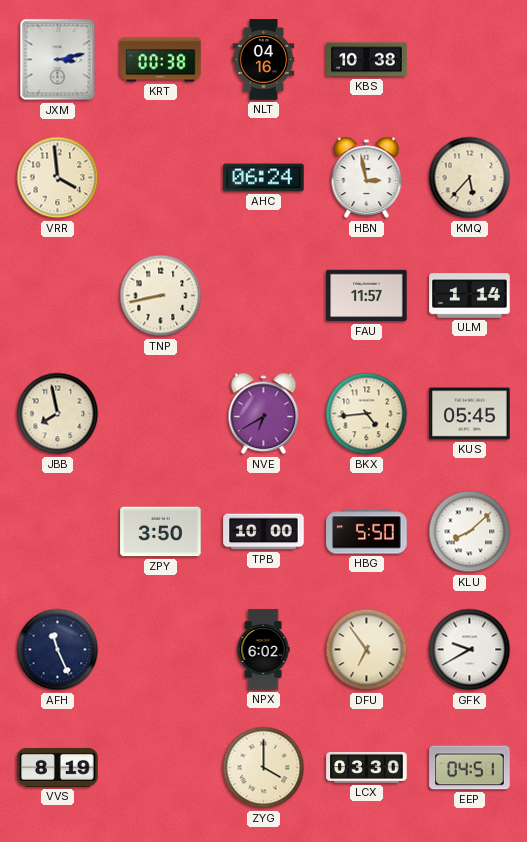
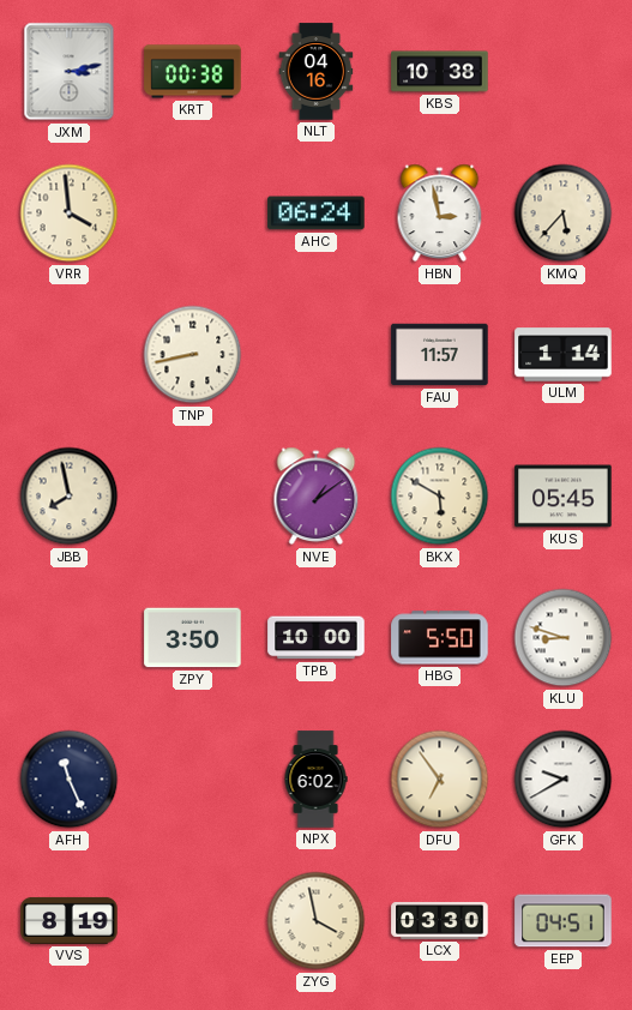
NVE: 6:40 -> 1:09
BKX: 4:44 -> 5:50
KLU: 8:08 -> 8:48
ZYG: 4:00 -> 3:58
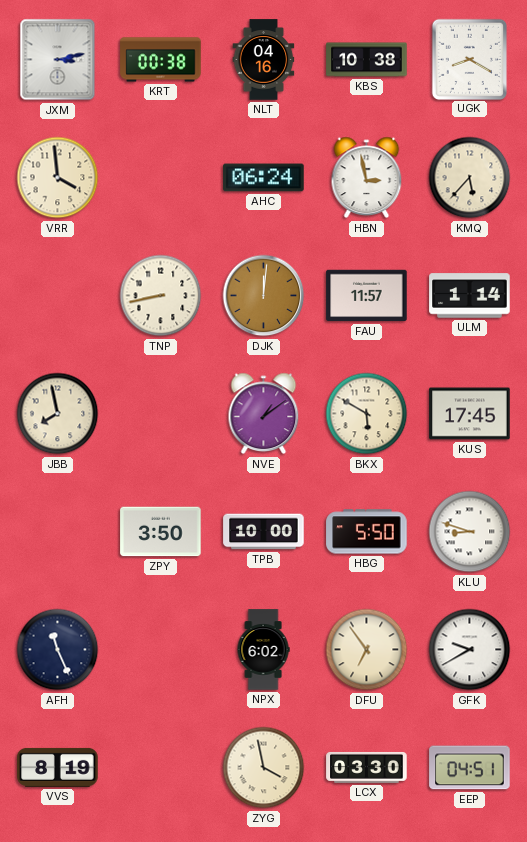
UGK: none -> 8:20
DJK: none -> 12:01
KUS: 05:45 -> 17:45
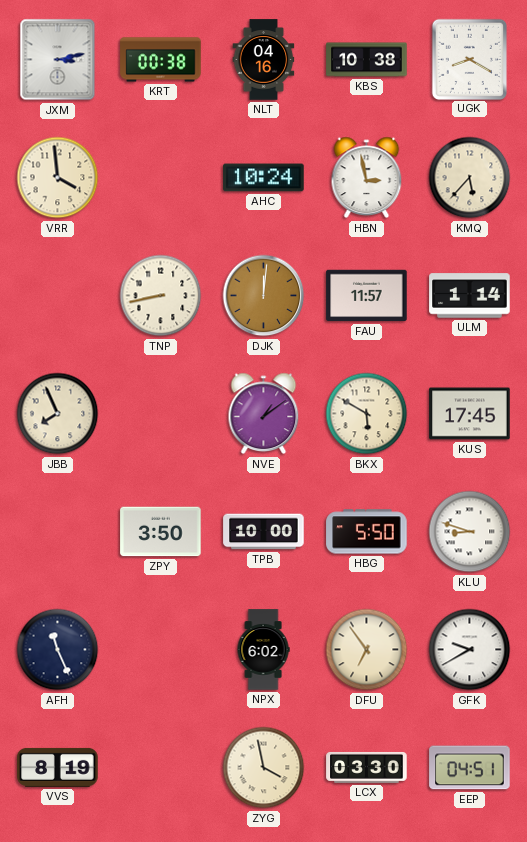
AHC: 06:24 -> 10:24
JBB: 7:58 -> 7:56
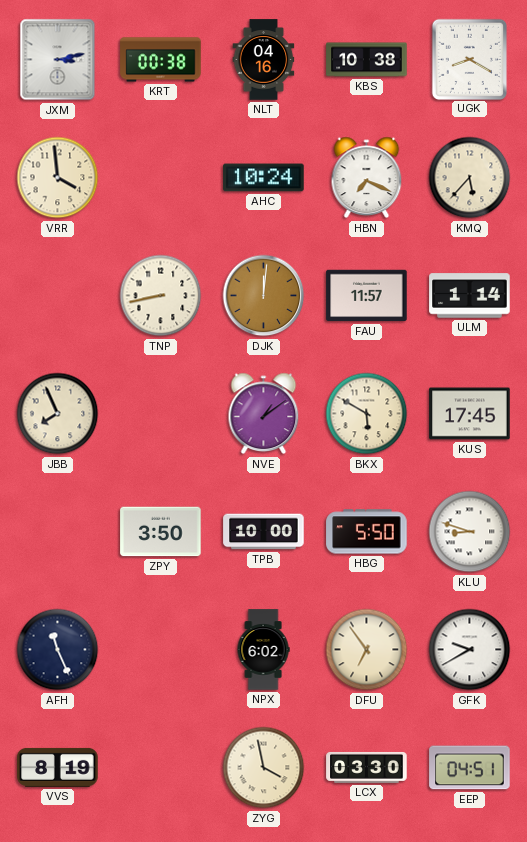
HBN: 2:58 -> 7:19
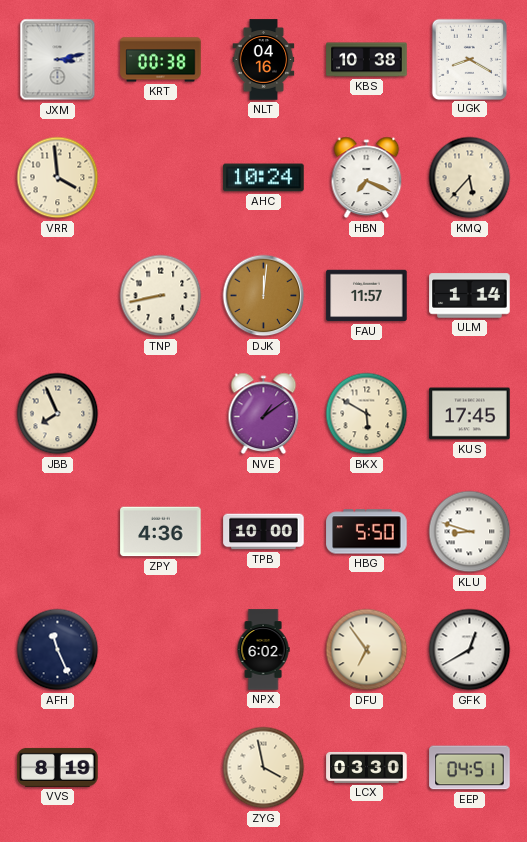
ZPY: 3:50 -> 4:36
GFK: 9:40 -> 12:40
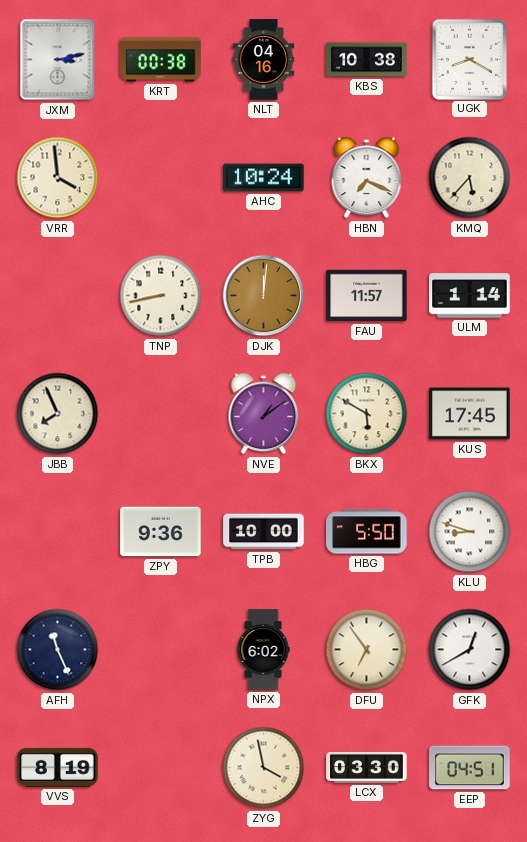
ZPY: 4:36 -> 9:36
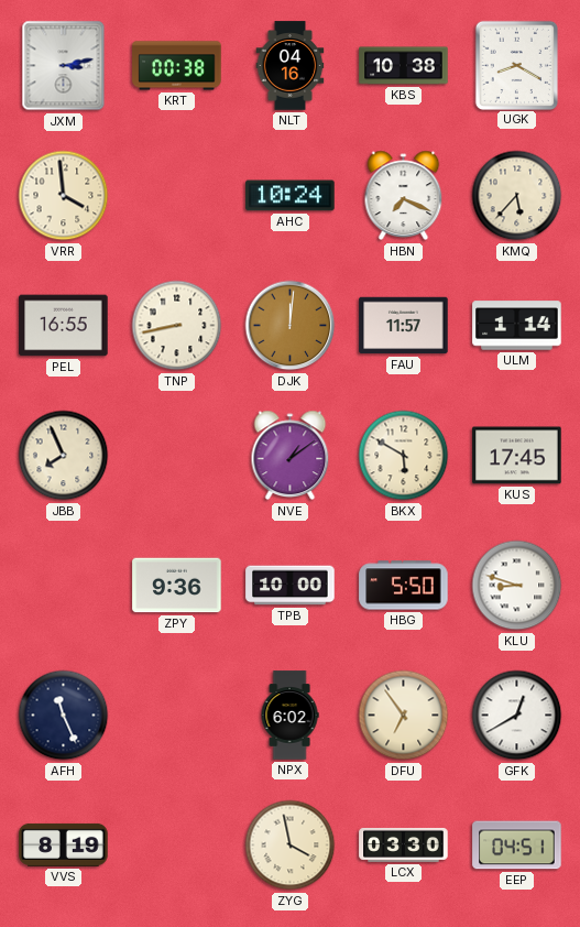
PEL: none -> 16:55
